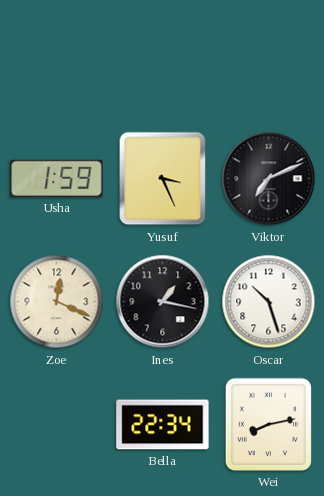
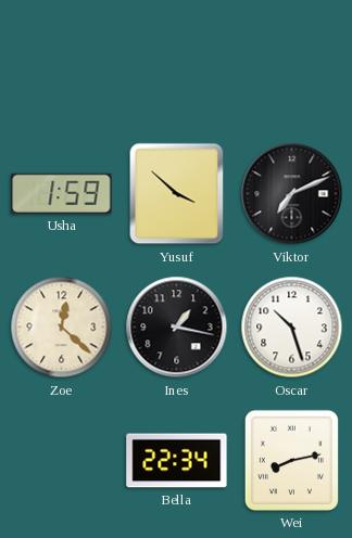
Yusuf: 3:26 -> 3:52
Zoe: 12:19 -> 12:22
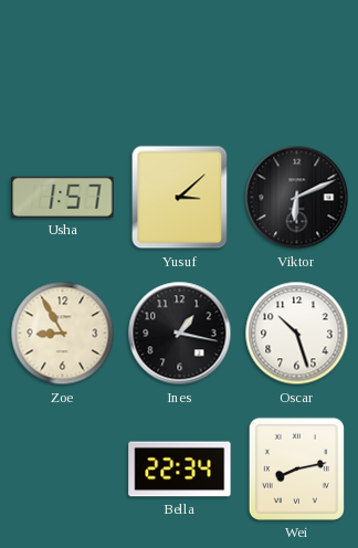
Usha: 1:59 -> 1:57
Yusuf: 3:52 -> 3:08
Viktor: 7:11 -> 6:11
Zoe: 12:22 -> 8:55
